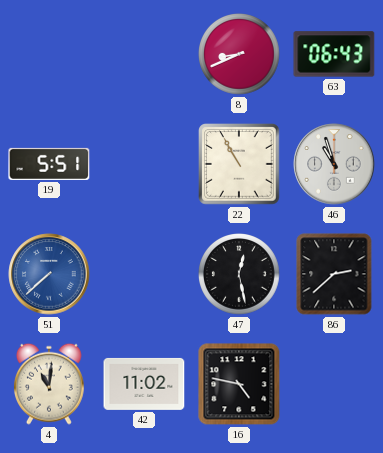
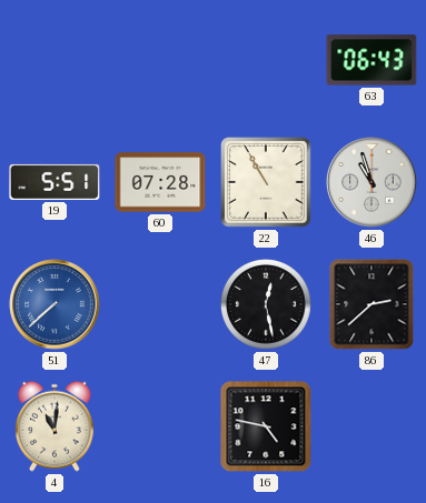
8: 8:41 -> none
60: none -> 07:28
42: 11:02 -> none
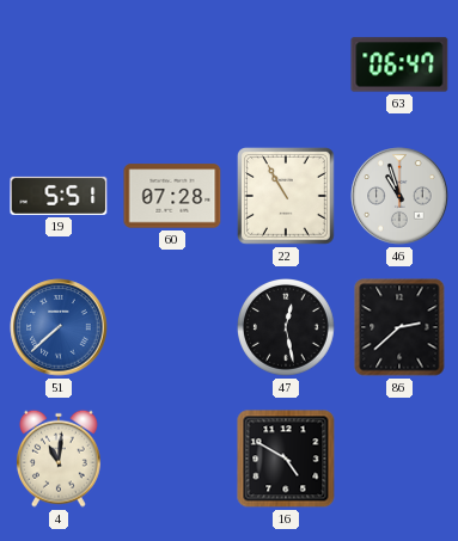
63: 06:43 -> 06:47
16: 4:47 -> 4:50
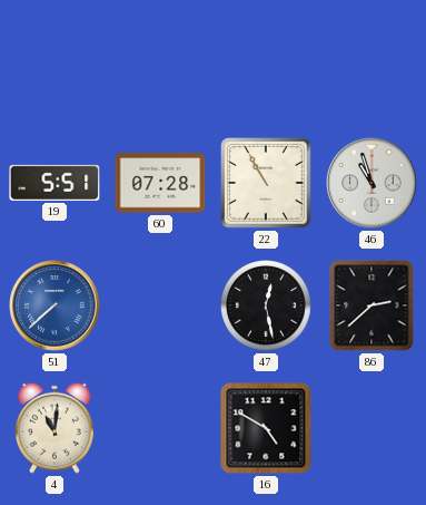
63: 06:47 -> none
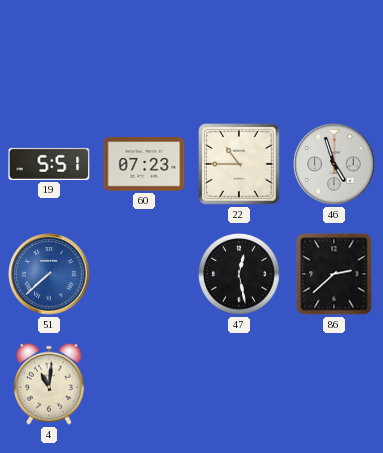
60: 07:28 -> 07:23
22: 10:55 -> 10:45
46: 10:57 -> 4:57
16: 4:50 -> none
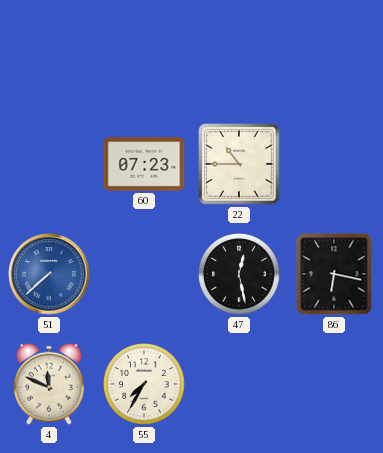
19: 5:51 -> none
46: 4:57 -> none
86: 2:38 -> 6:17
4: 11:01 -> 11:49
55: none -> 7:35
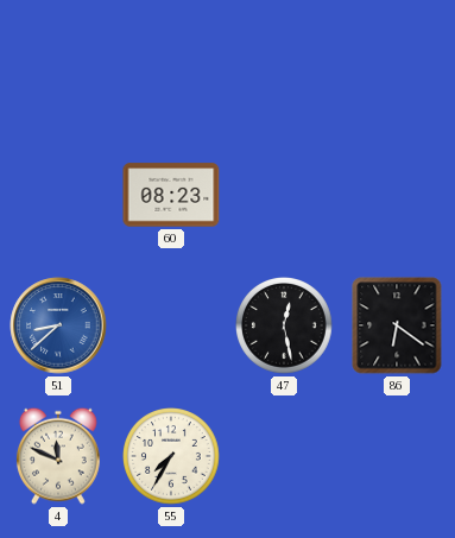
60: 07:23 -> 08:23
22: 10:45 -> none
51: 7:38 -> 8:38
86: 6:17 -> 6:21
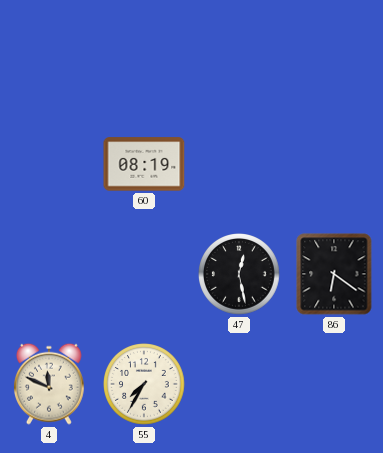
60: 08:23 -> 08:19
51: 8:38 -> none
